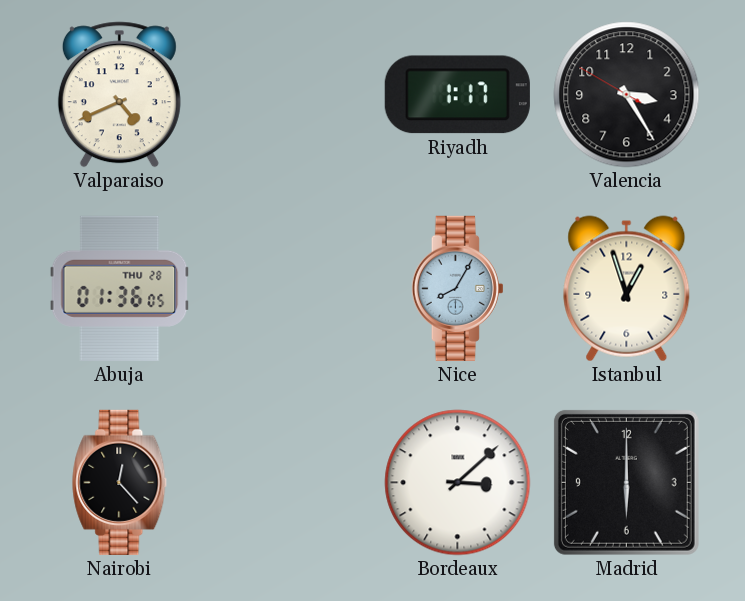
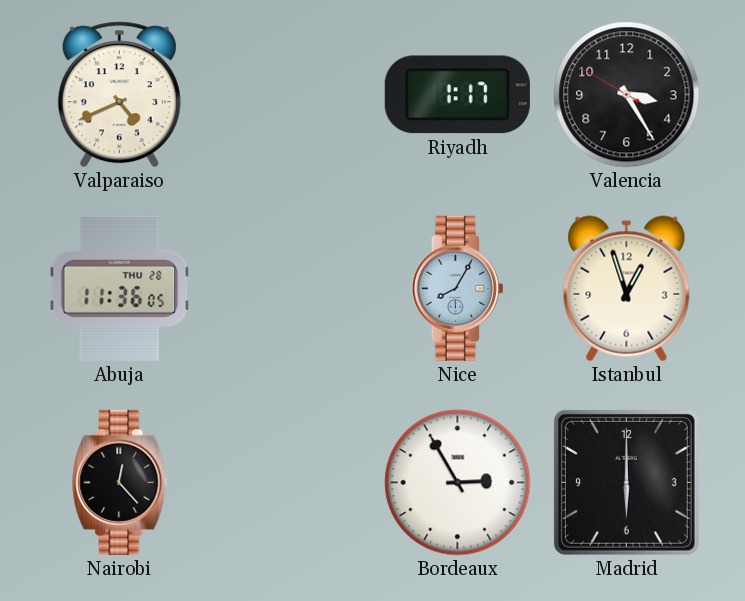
Abuja: 01:36 -> 11:36
Bordeaux: 3:08 -> 2:55
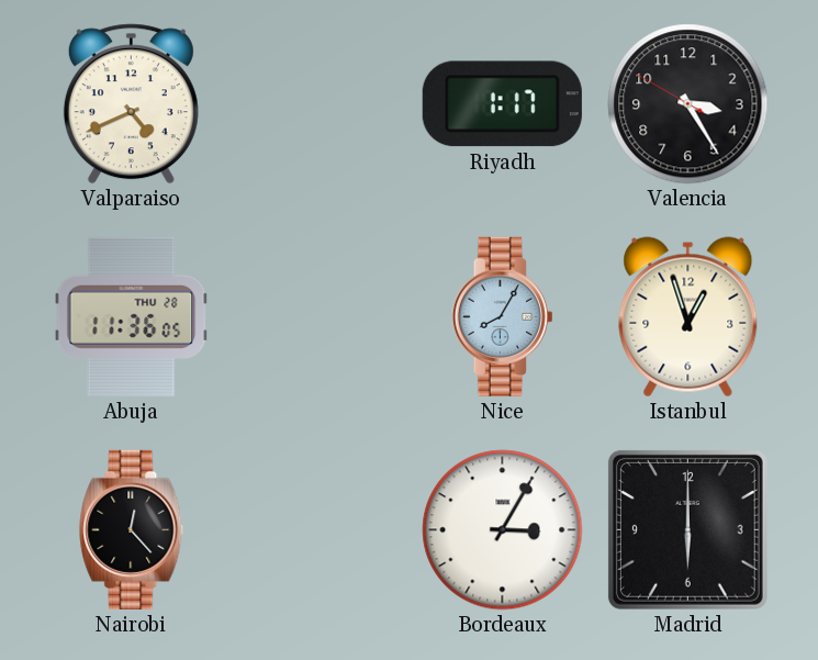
Bordeaux: 2:55 -> 3:05
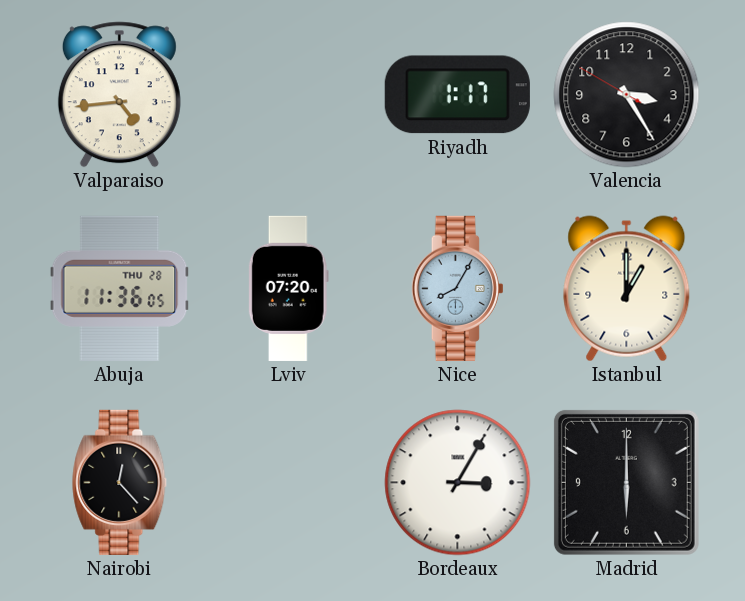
Valparaiso: 4:41 -> 4:44
Lviv: none -> 07:20
Istanbul: 12:57 -> 1:00
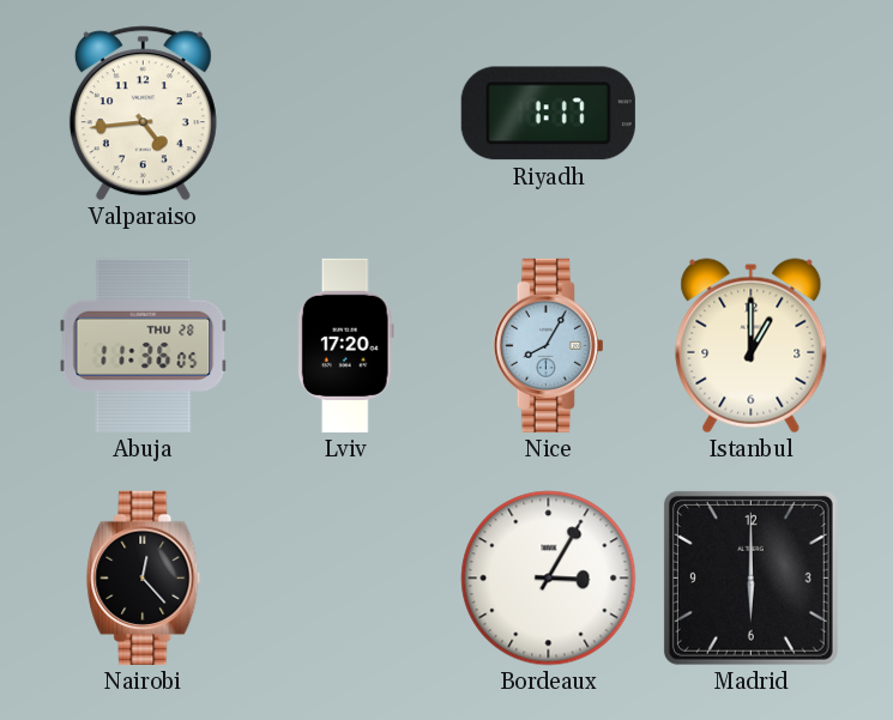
Valencia: 3:24 -> none
Lviv: 07:20 -> 17:20
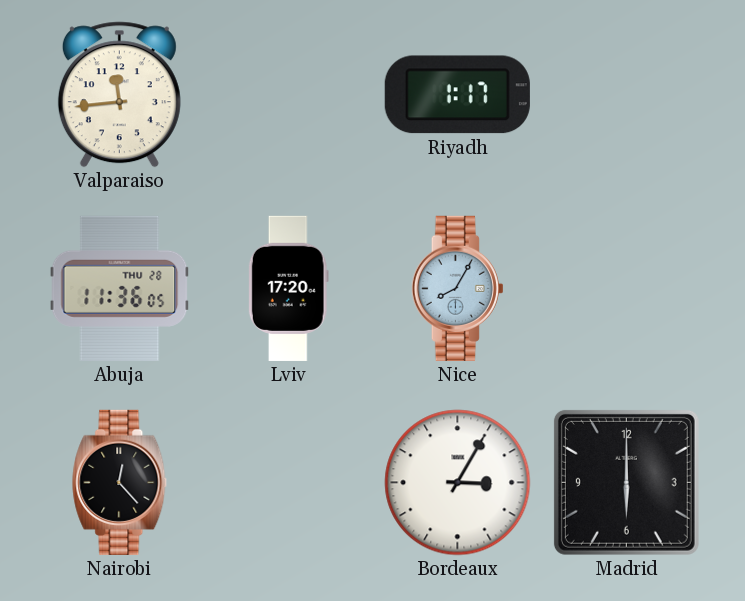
Valparaiso: 4:44 -> 11:44
Istanbul: 1:00 -> none
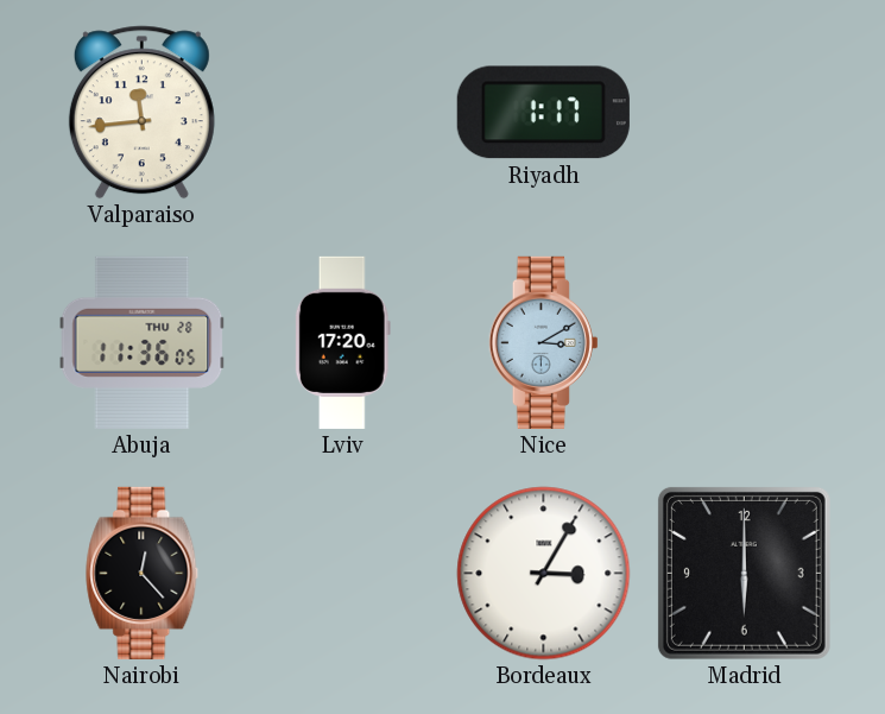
Nice: 8:05 -> 3:10
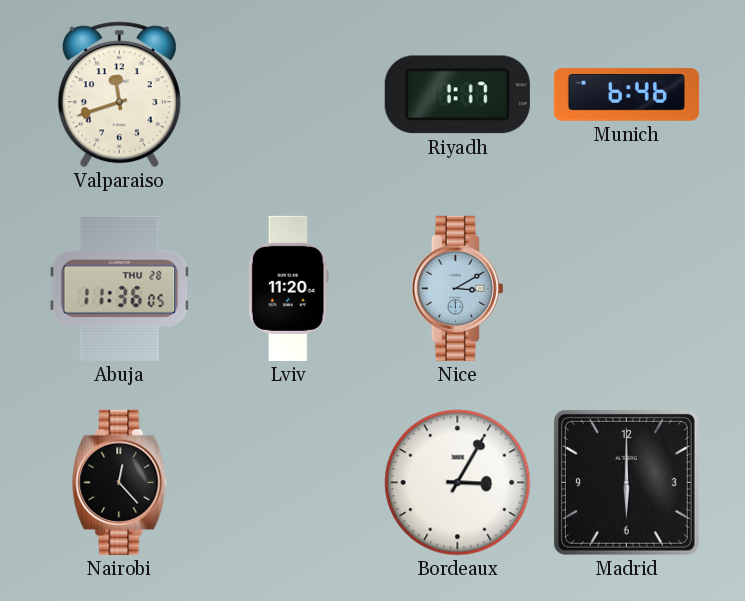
Valparaiso: 11:44 -> 11:42
Munich: none -> 6:46
Lviv: 17:20 -> 11:20
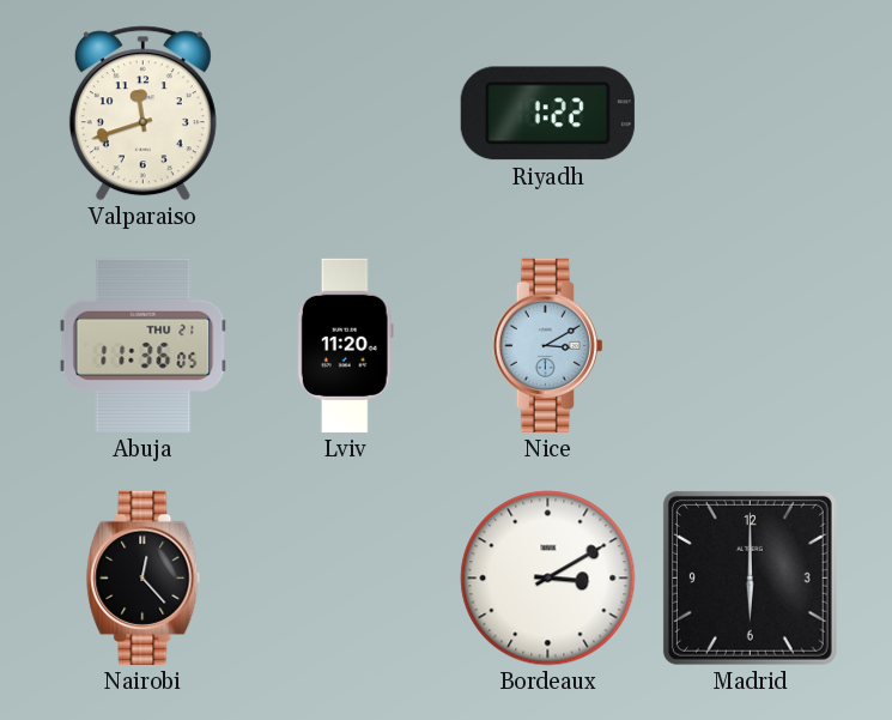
Riyadh: 1:17 -> 1:22
Munich: 6:46 -> none
Abuja date: THU 28 -> THU 21
Bordeaux: 3:05 -> 3:10
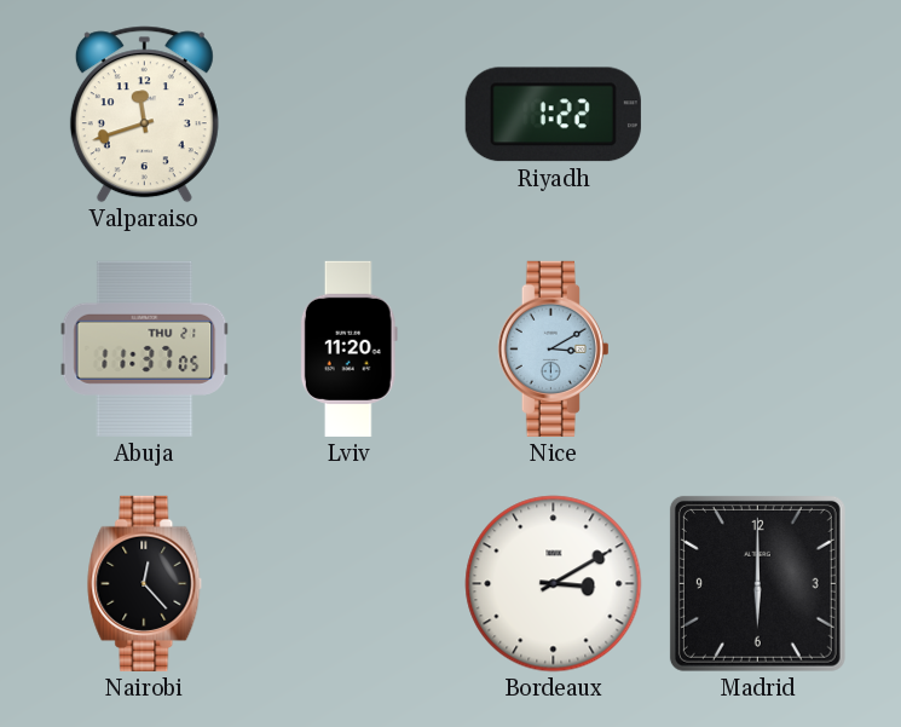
Abuja: 11:36 -> 11:37
